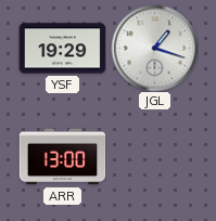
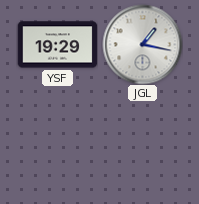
JGL: 1:18 -> 1:17
ARR: 13:00 -> none
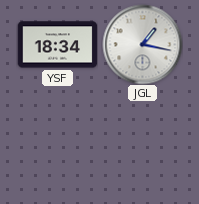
YSF: 19:29 -> 18:34
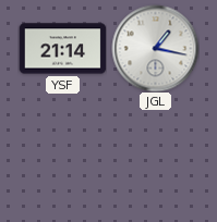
YSF: 18:34 -> 21:14
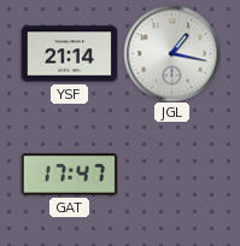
GAT: none -> 17:47
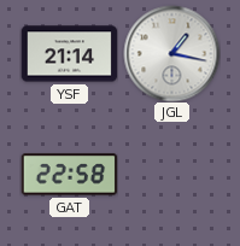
GAT: 17:47 -> 22:58
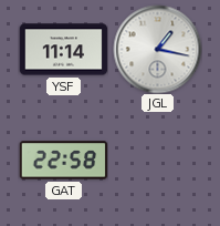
YSF: 21:14 -> 11:14
